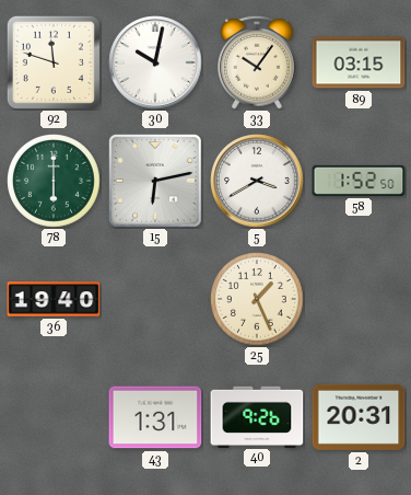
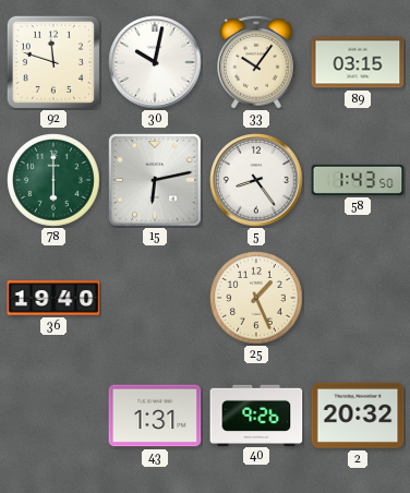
5: 3:40 -> 8:24
58: 1:52 -> 1:43
2: 20:31 -> 20:32
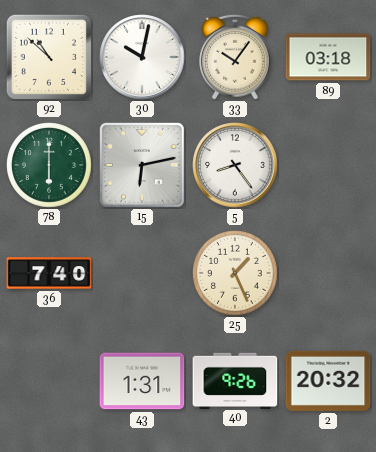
92: 11:48 -> 10:52
89: 03:15 -> 03:18
58: 1:43 -> none
36: 19:40 -> 7:40
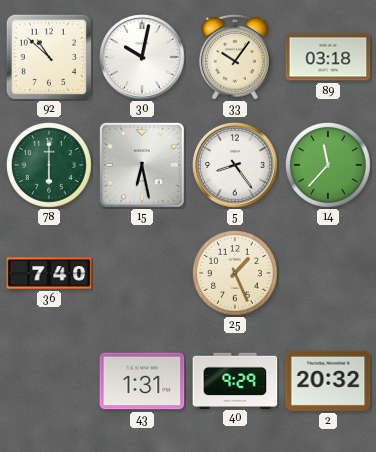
15: 6:13 -> 6:28
14: none -> 11:37
40: 9:26 -> 9:29
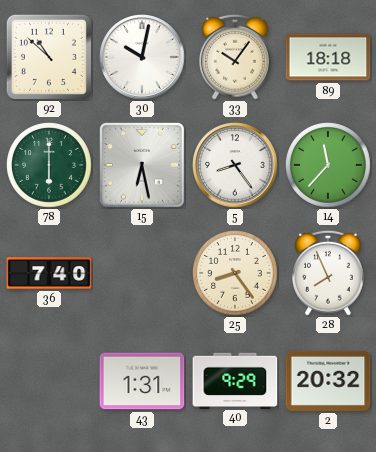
89: 03:18 -> 18:18
25: 1:26 -> 8:24
28: none -> 7:56
